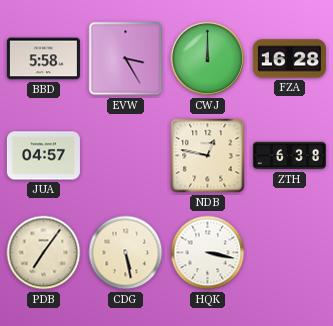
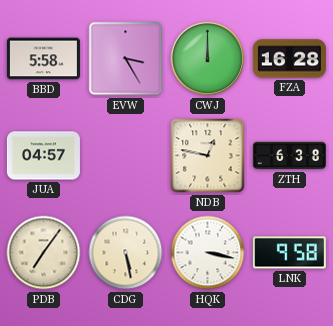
LNK: none -> 9:58
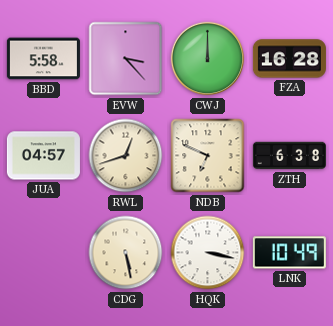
EVW: 3:25 -> 3:23
RWL: none -> 12:42
NDB: 12:47 -> 6:49
PDB: 7:06 -> none
LNK: 9:58 -> 10:49
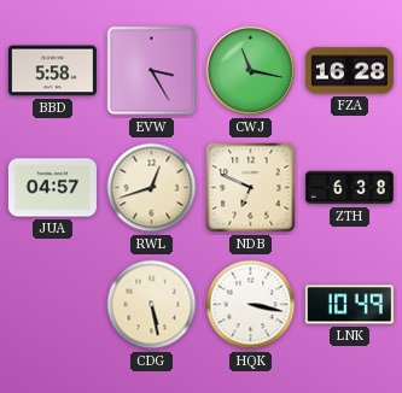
EVW: 3:23 -> 3:25
CWJ: 12:00 -> 11:17
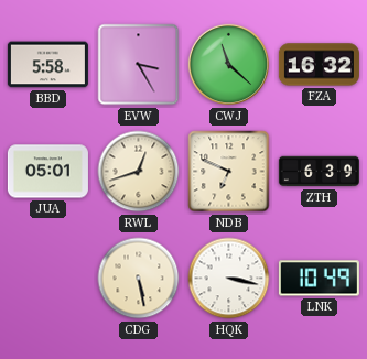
CWJ: 11:17 -> 11:22
FZA: 16:28 -> 16:32
JUA: 04:57 -> 05:01
ZTH: 6:38 -> 6:39
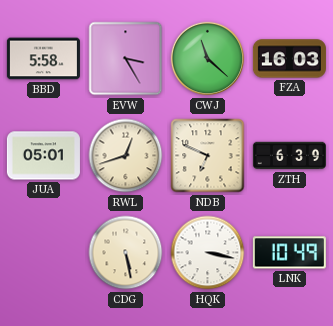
FZA: 16:32 -> 16:03
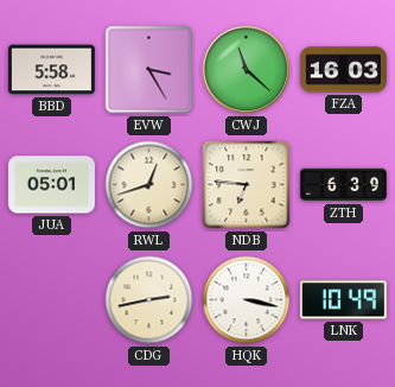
NDB: 6:49 -> 6:46
CDG: 5:28 -> 2:43
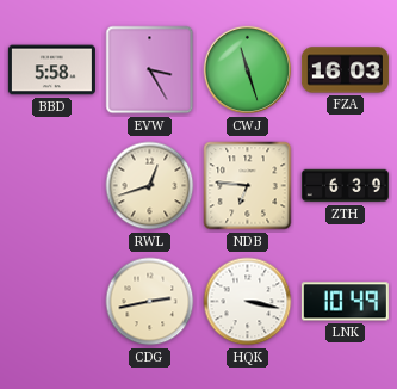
CWJ: 11:22 -> 11:27
JUA: 05:01 -> none
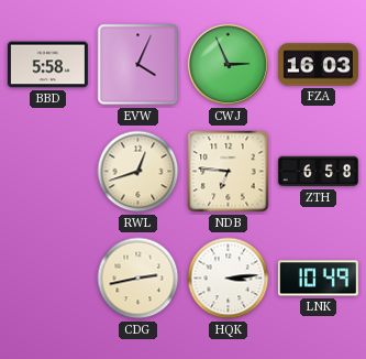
EVW: 3:25 -> 4:04
CWJ: 11:27 -> 2:56
ZTH: 6:39 -> 6:58
HQK: 3:17 -> 3:14
